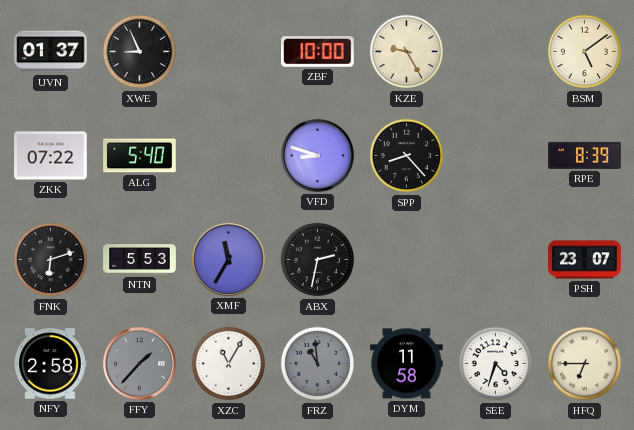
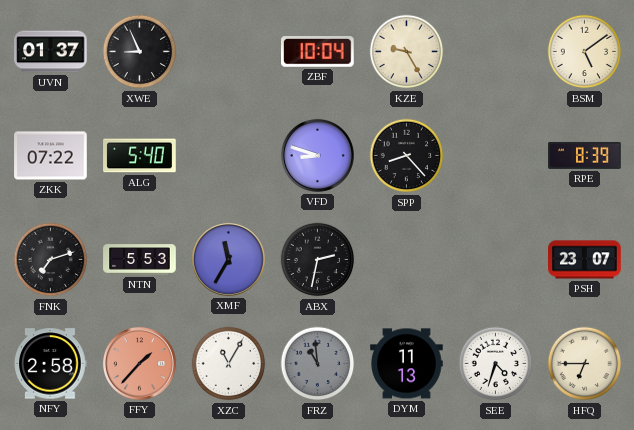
ZBF: 10:00 -> 10:04
FNK: 6:12 -> 7:12
FFY dial: grey -> salmon
DYM: 11:58 -> 11:13
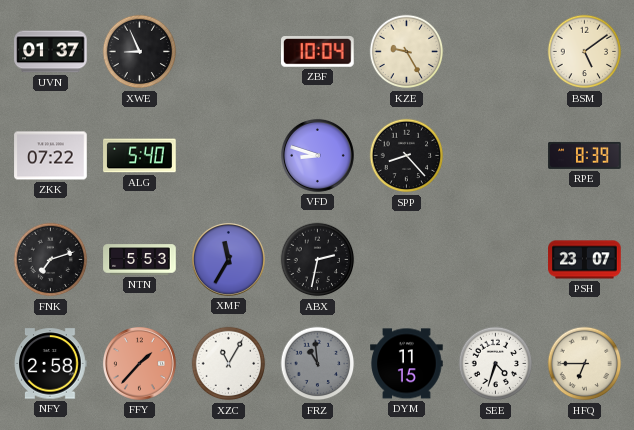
DYM: 11:13 -> 11:15
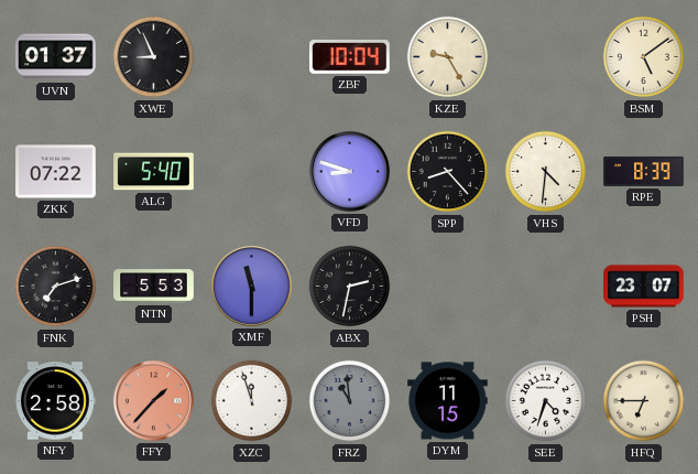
VHS: none -> 4:31
XMF: 11:35 -> 11:30
XZC: 11:05 -> 11:57
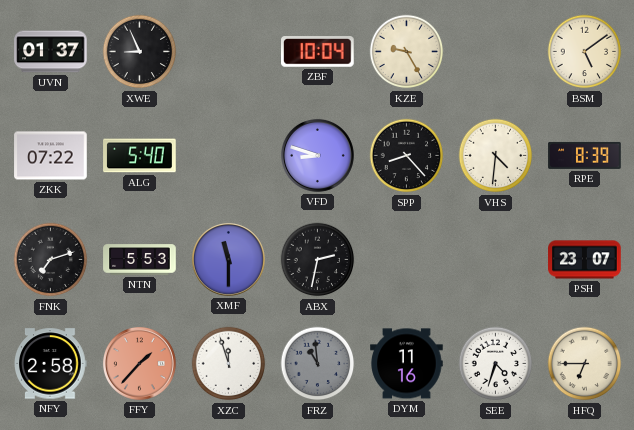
DYM: 11:15 -> 11:16
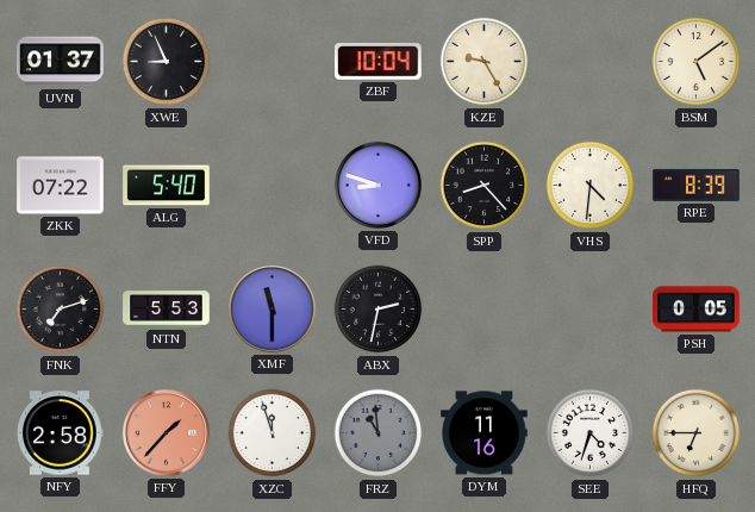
PSH: 23:07 -> 0:05
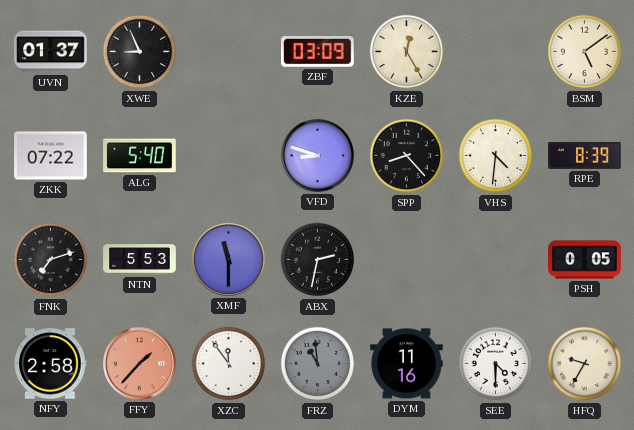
ZBF: 10:04 -> 03:09
KZE: 9:25 -> 12:25
XZC: 11:57 -> 11:54
SEE: 4:33 -> 4:30
HFQ: 6:45 -> 9:35
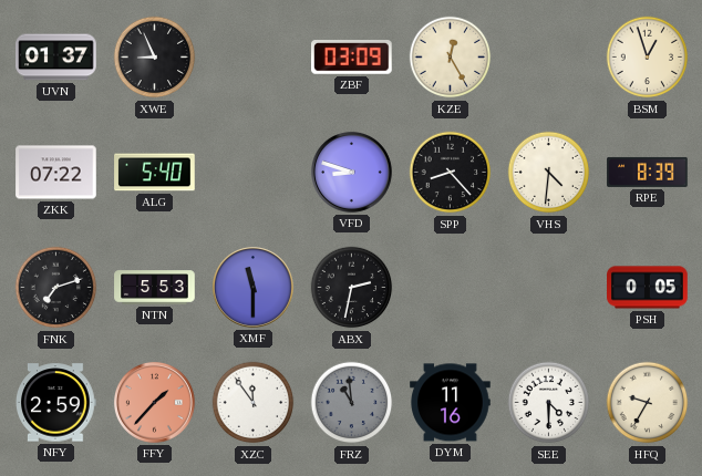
BSM: 5:09 -> 12:57
NFY: 2:58 -> 2:59
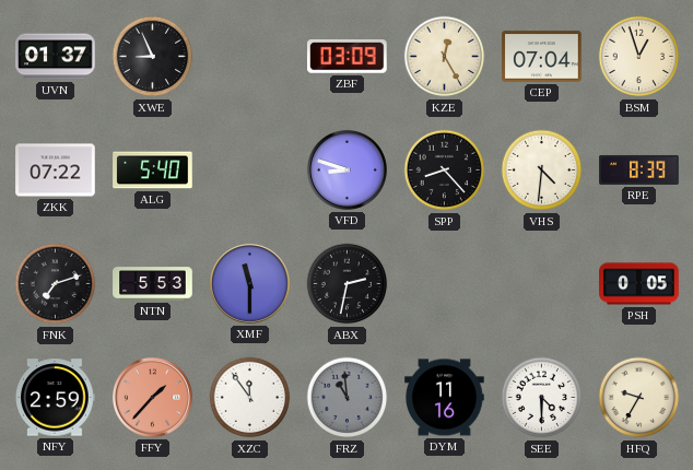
CEP: none -> 07:04
